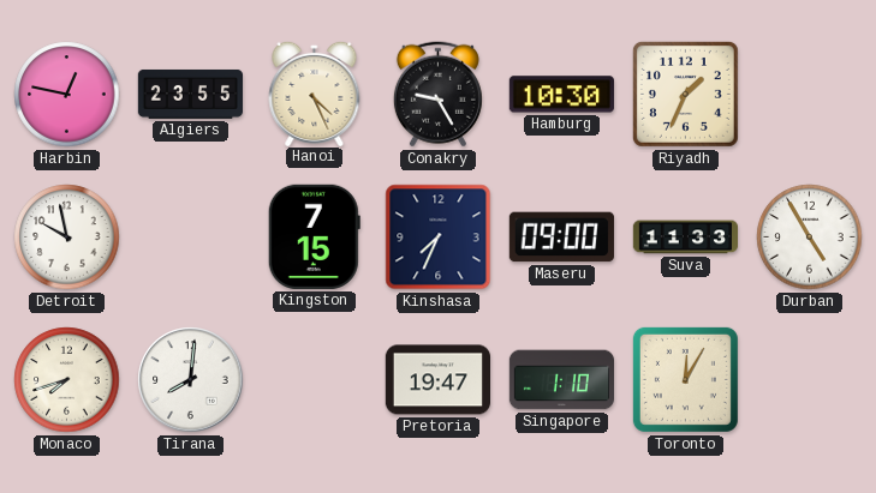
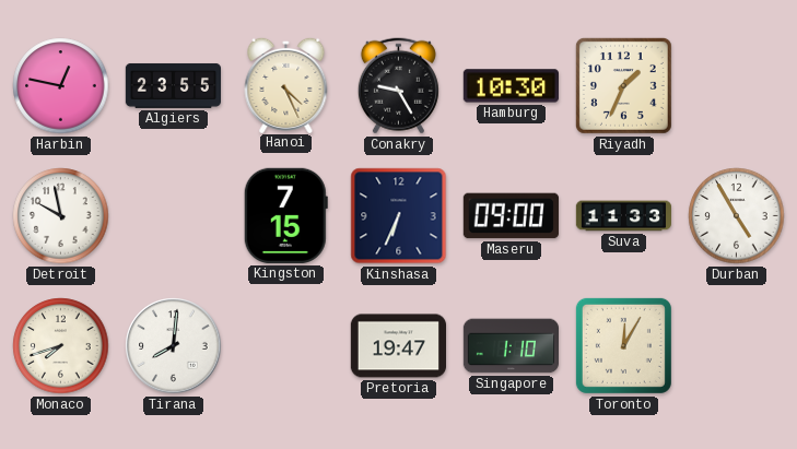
Kinshasa: 7:34 -> 6:34
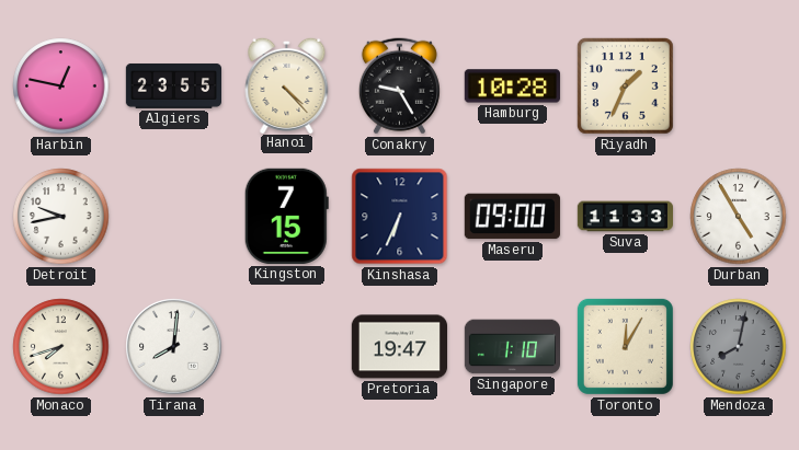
Hanoi: 4:26 -> 4:23
Hamburg: 10:30 -> 10:28
Detroit: 9:58 -> 9:43
Mendoza: none -> 8:02
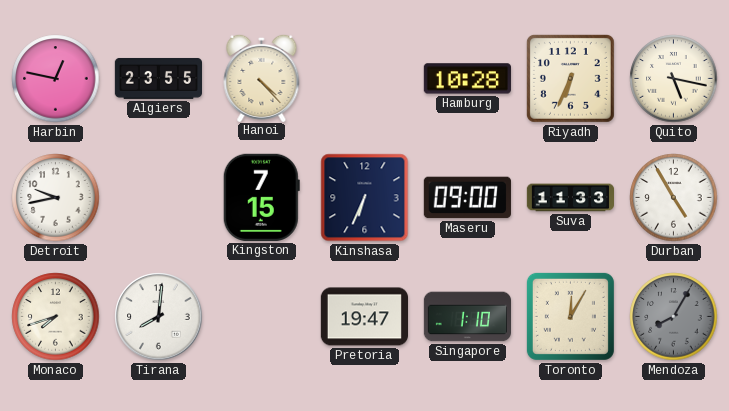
Conakry: 9:25 -> none
Riyadh: 1:34 -> 6:34
Quito: none -> 5:17
Mendoza: 8:02 -> 8:05
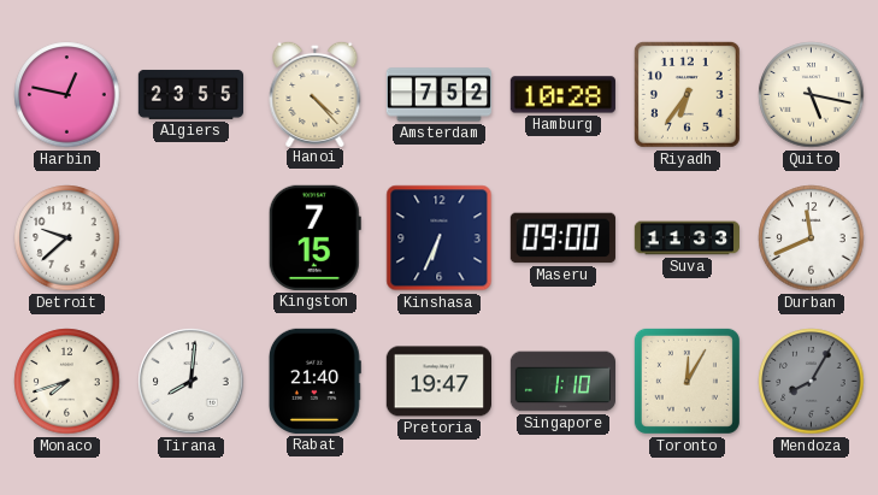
Amsterdam: none -> 7:52
Riyadh: 6:34 -> 6:36
Detroit: 9:43 -> 9:38
Durban: 4:55 -> 11:41
Rabat: none -> 21:40
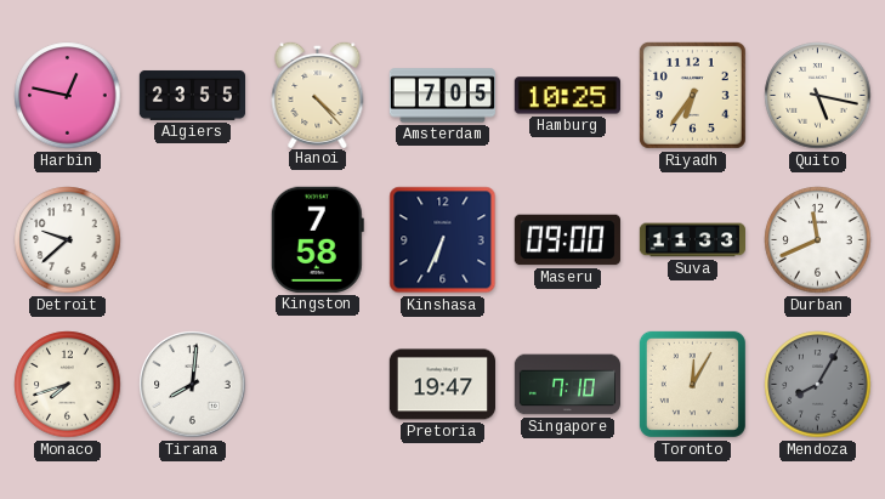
Amsterdam: 7:52 -> 7:05
Hamburg: 10:28 -> 10:25
Kingston: 7:15 -> 7:58
Rabat: 21:40 -> none
Singapore: 1:10 -> 7:10
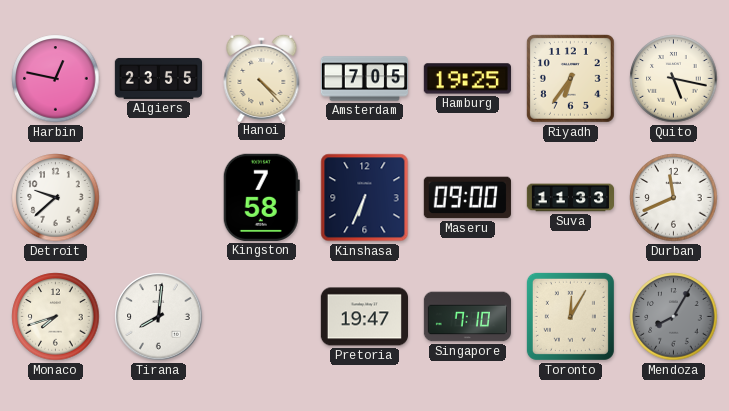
Hamburg: 10:25 -> 19:25
